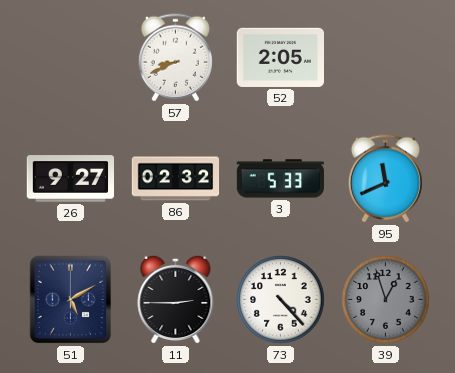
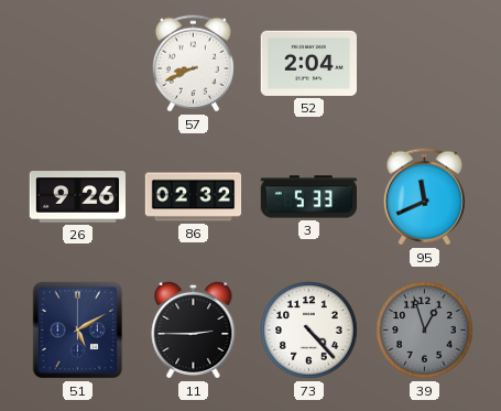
52: 2:05 -> 2:04
26: 9:27 -> 9:26
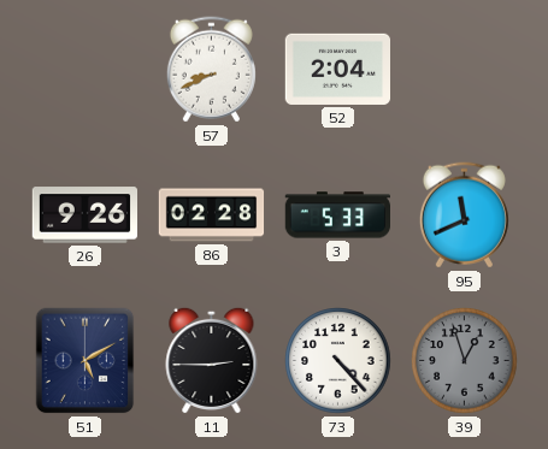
86: 02:32 -> 02:28
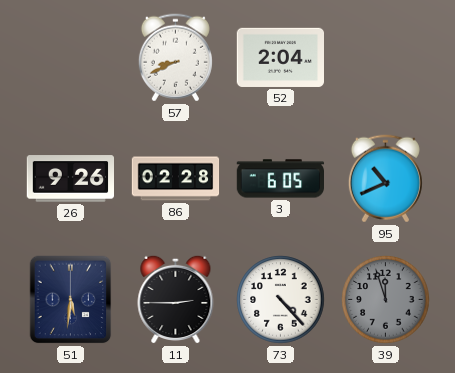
3: 5:33 -> 6:05
95: 11:41 -> 10:41
51: 5:10 -> 5:31
39: 12:57 -> 11:57
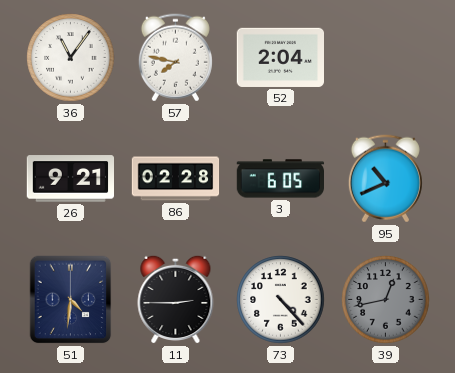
36: none -> 11:06
57: 8:41 -> 7:47
26: 9:26 -> 9:21
51: 5:31 -> 4:31
39: 11:57 -> 12:43
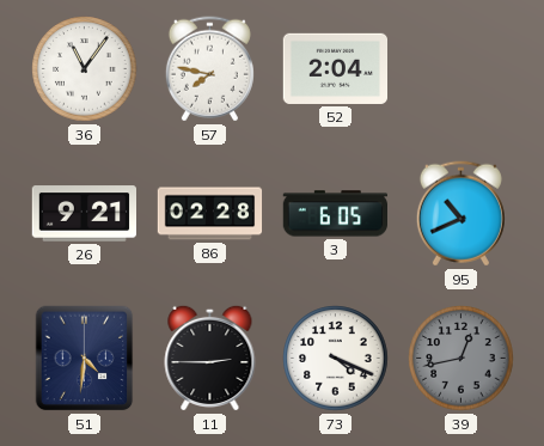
73: 4:23 -> 4:19
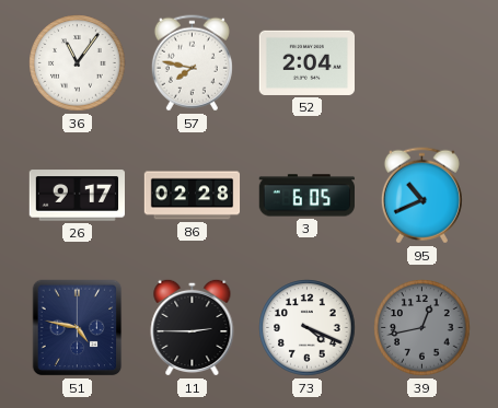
26: 9:21 -> 9:17
51: 4:31 -> 4:47
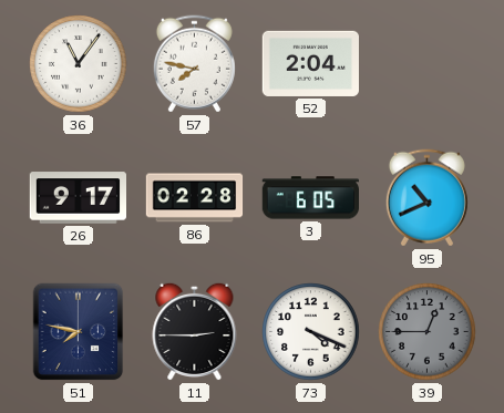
51: 4:47 -> 7:47
39: 12:43 -> 12:45
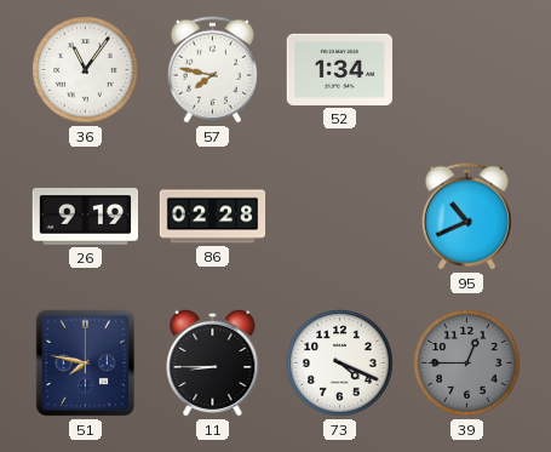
52: 2:04 -> 1:34
26: 9:17 -> 9:19
3: 6:05 -> none
11: 2:45 -> 8:45
